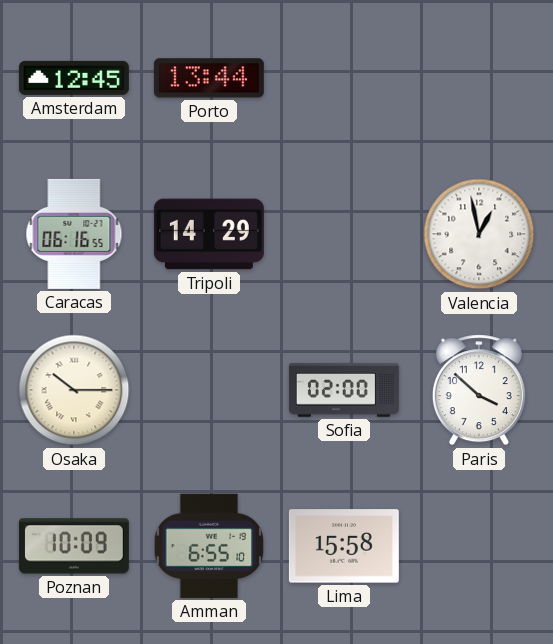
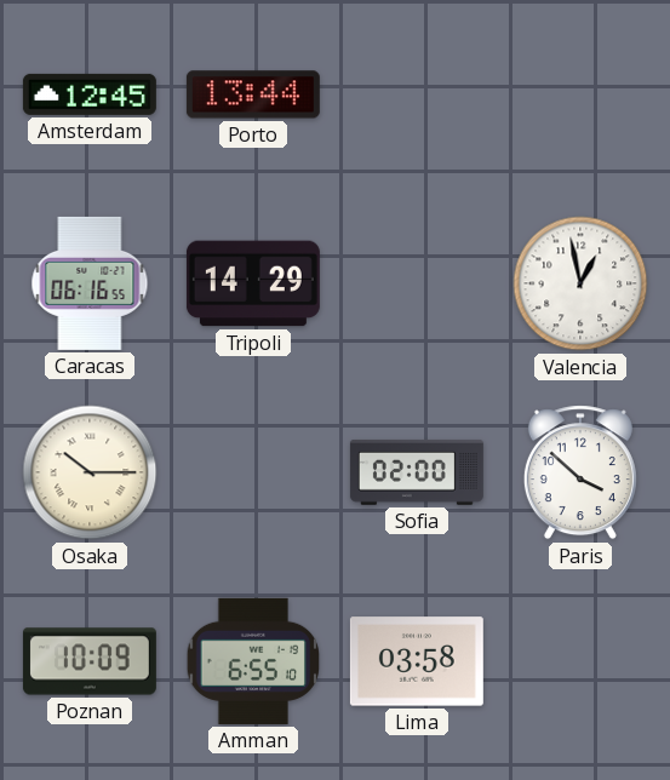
Lima: 15:58 -> 03:58
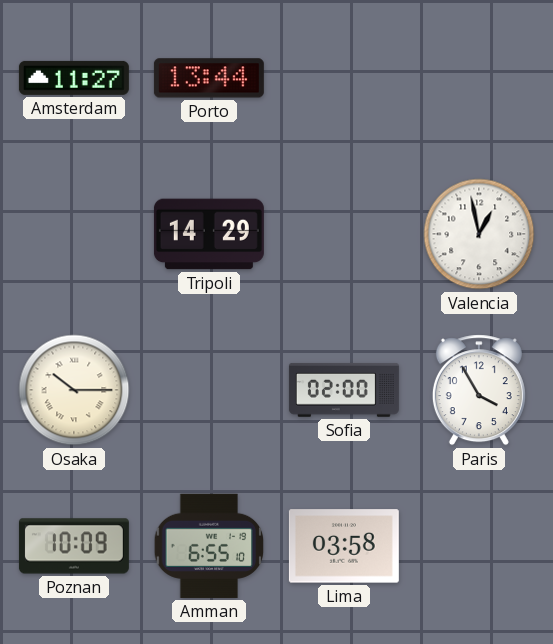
Amsterdam: 12:45 -> 11:27
Caracas: 06:16 -> none
Paris: 3:52 -> 3:55
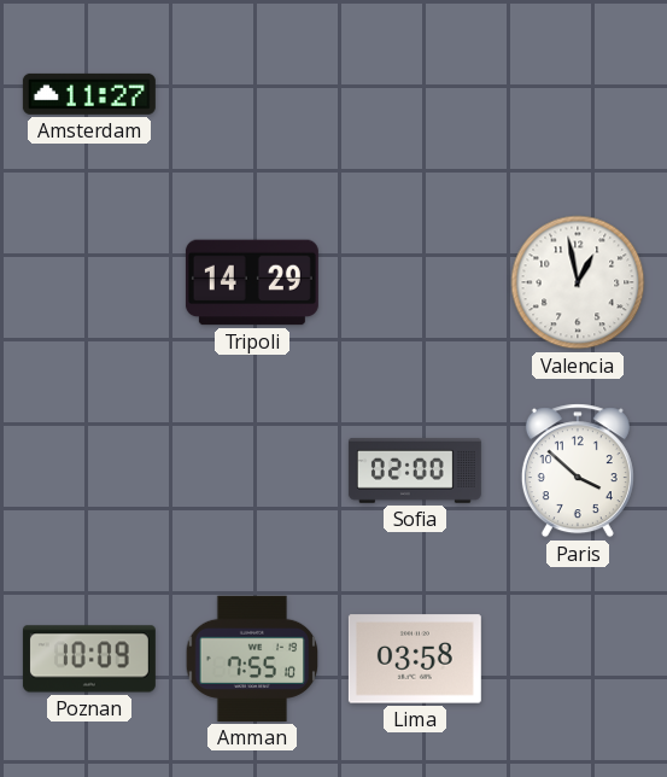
Porto: 13:44 -> none
Osaka: 10:15 -> none
Paris: 3:55 -> 3:52
Amman: 6:55 -> 7:55
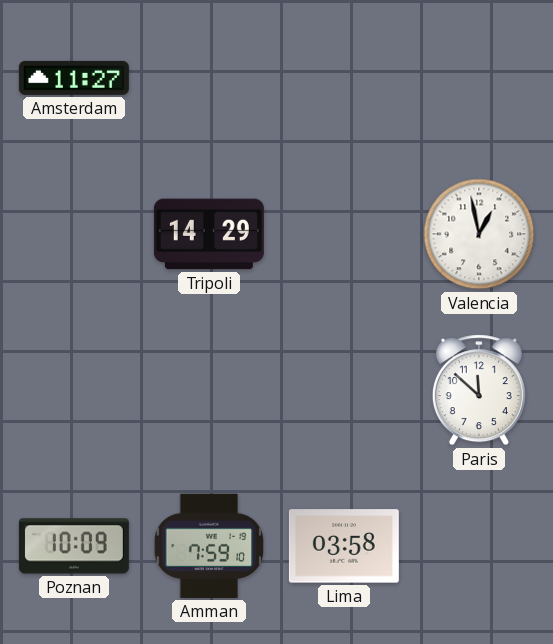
Sofia: 02:00 -> none
Paris: 3:52 -> 11:52
Amman: 7:55 -> 7:59
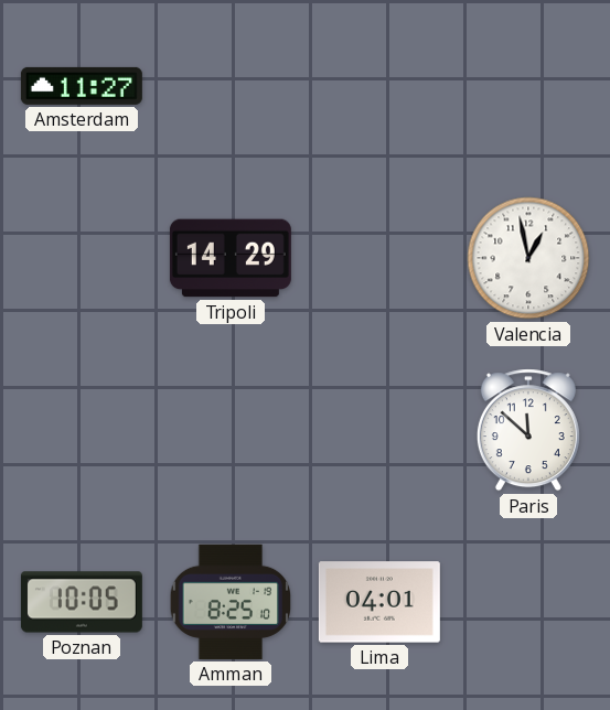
Poznan: 10:09 -> 10:05
Amman: 7:59 -> 8:25
Lima: 03:58 -> 04:01
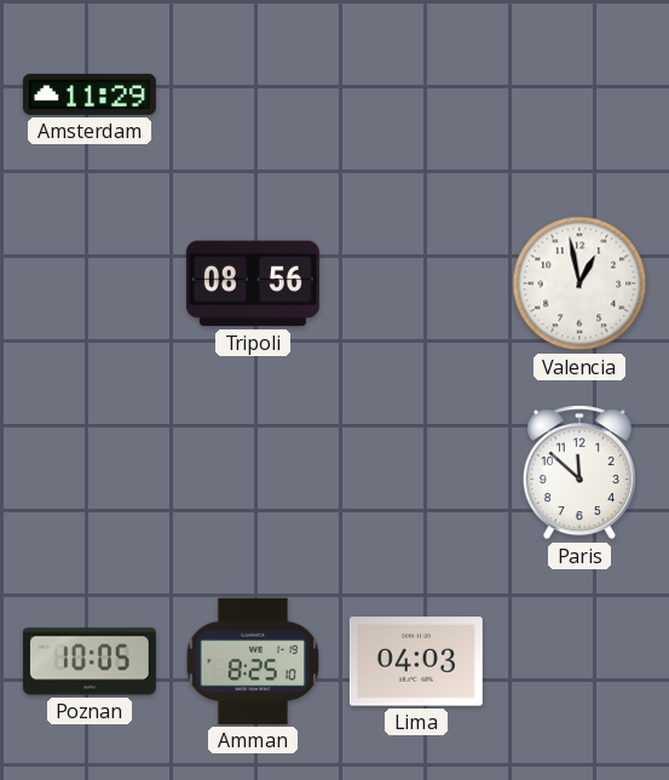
Amsterdam: 11:27 -> 11:29
Tripoli: 14:29 -> 08:56
Lima: 04:01 -> 04:03
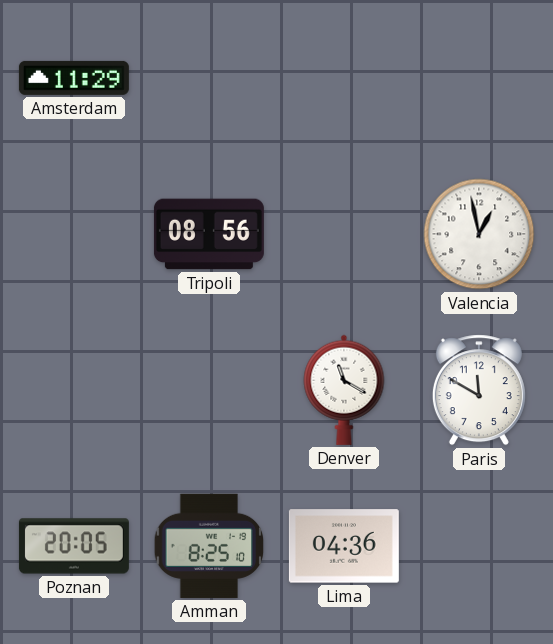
Denver: none -> 11:20
Paris: 11:52 -> 11:50
Poznan: 10:05 -> 20:05
Lima: 04:03 -> 04:36
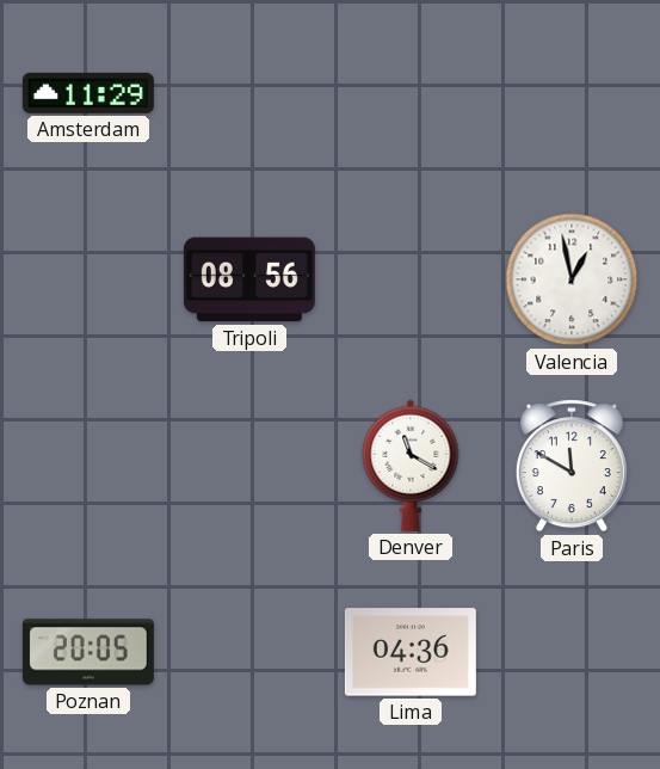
Amman: 8:25 -> none
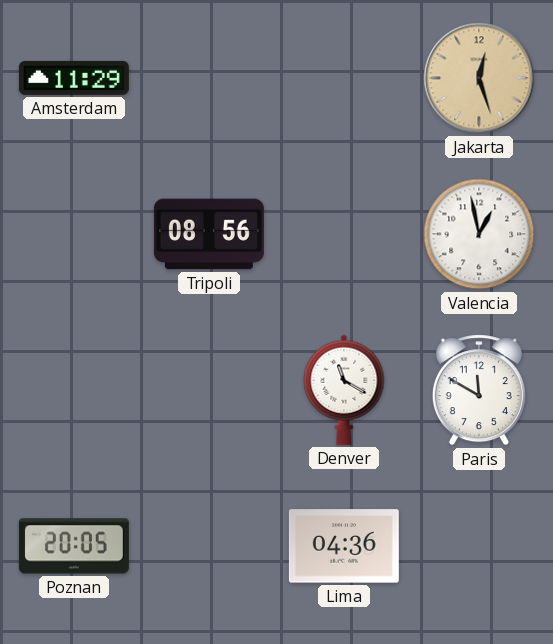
Jakarta: none -> 12:27
